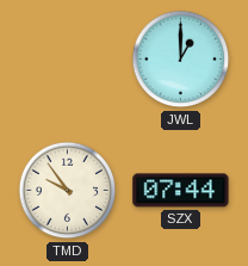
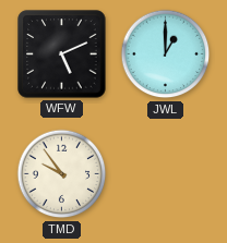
WFW: none -> 5:11
SZX: 07:44 -> none
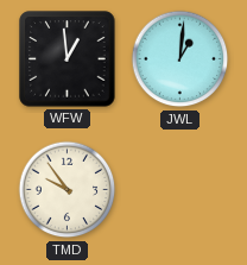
WFW: 5:11 -> 12:59
JWL: 1:00 -> 1:01
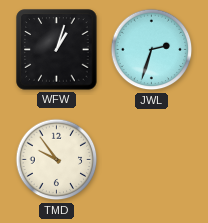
WFW: 12:59 -> 1:03
JWL: 1:01 -> 2:33
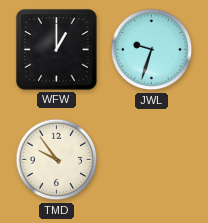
WFW: 1:03 -> 1:00
JWL: 2:33 -> 9:33
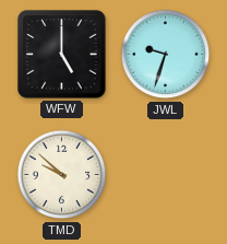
WFW: 1:00 -> 5:00
TMD: 9:54 -> 9:52
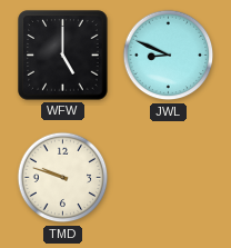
JWL: 9:33 -> 8:49
TMD: 9:52 -> 9:48
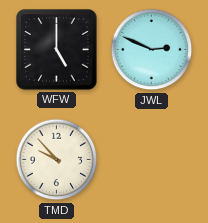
JWL: 8:49 -> 2:49
TMD: 9:48 -> 9:53
